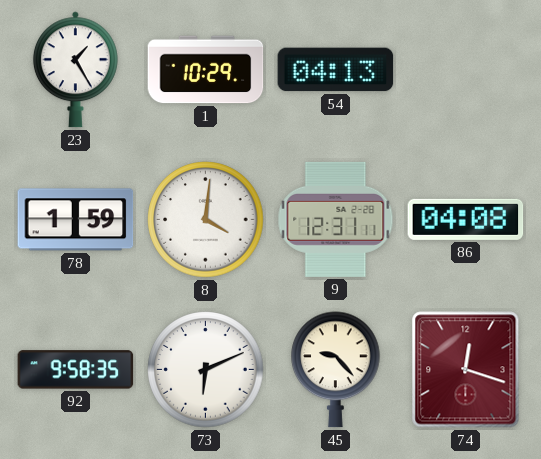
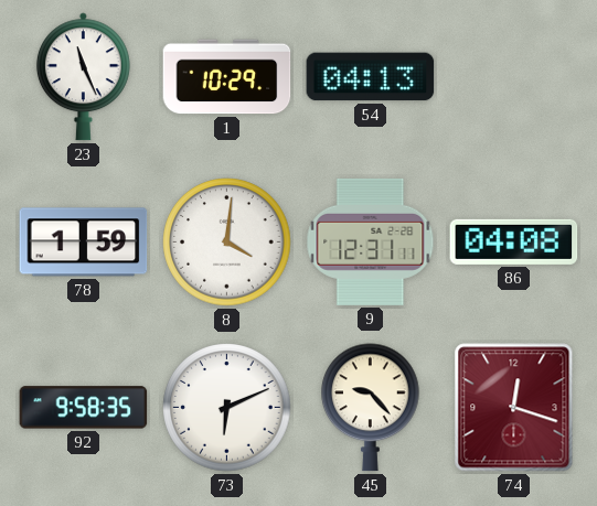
23: 1:25 -> 11:26
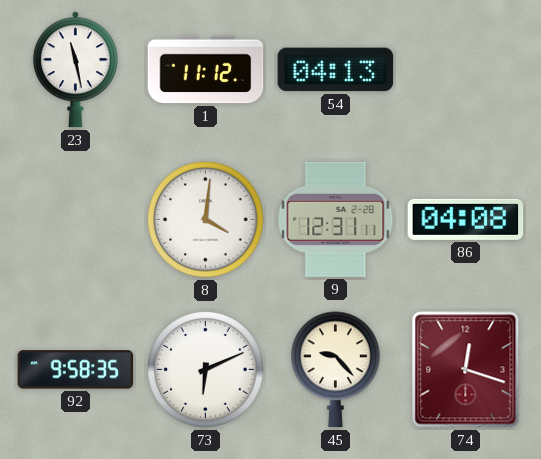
23: 11:26 -> 11:28
1: 10:29 -> 11:12
78: 1:59 -> none
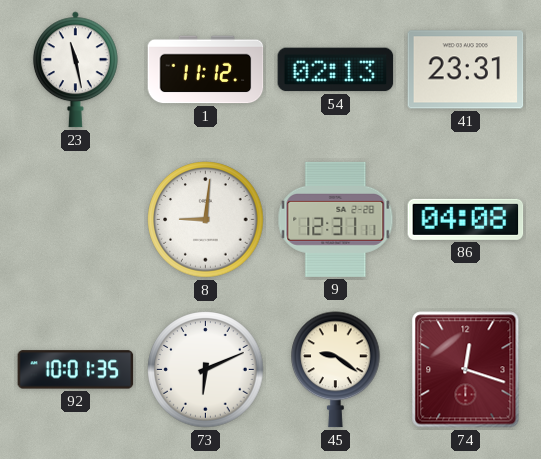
54: 04:13 -> 02:13
41: none -> 23:31
8: 4:01 -> 9:01
92: 9:58 -> 10:01
45: 9:23 -> 9:21
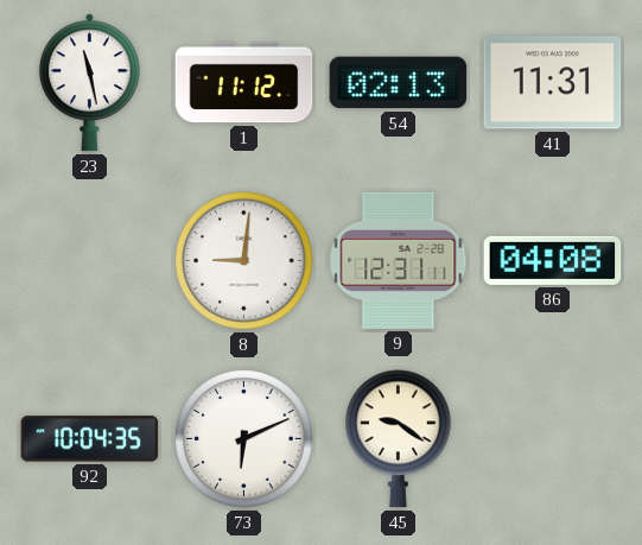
41: 23:31 -> 11:31
92: 10:01 -> 10:04
74: 12:18 -> none
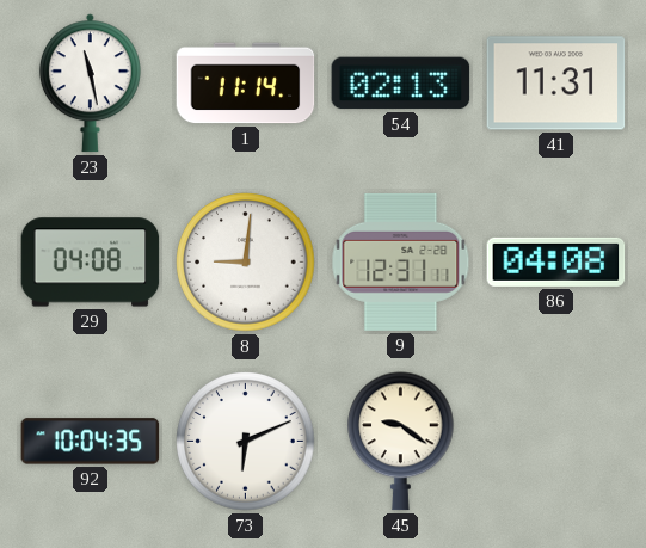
1: 11:12 -> 11:14
29: none -> 04:08
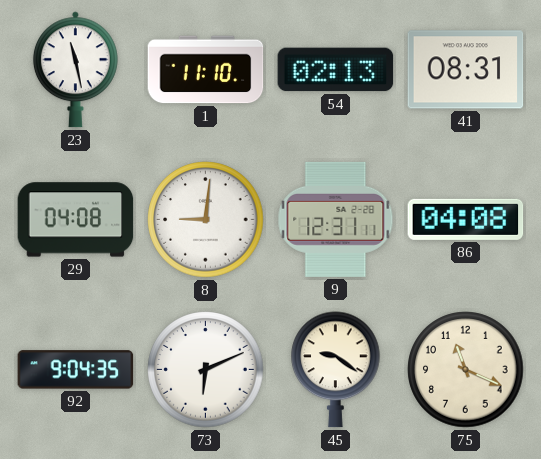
1: 11:14 -> 11:10
41: 11:31 -> 08:31
92: 10:04 -> 9:04
75: none -> 11:19
